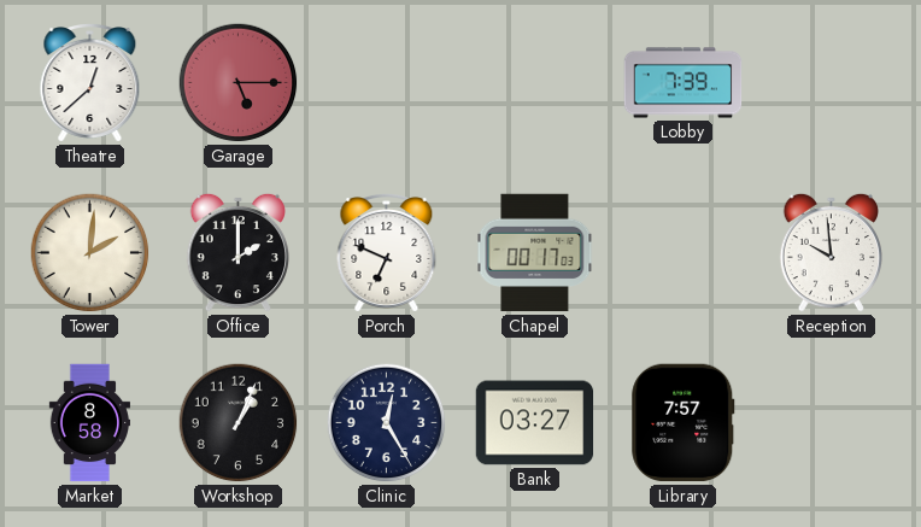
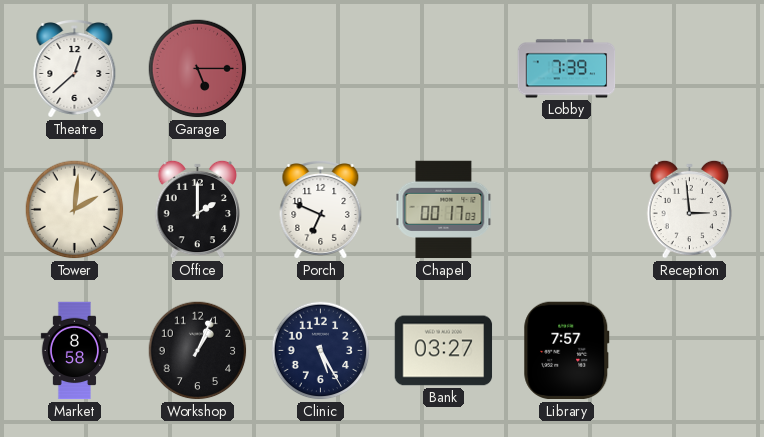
Reception: 9:59 -> 2:59
Clinic: 12:25 -> 5:25
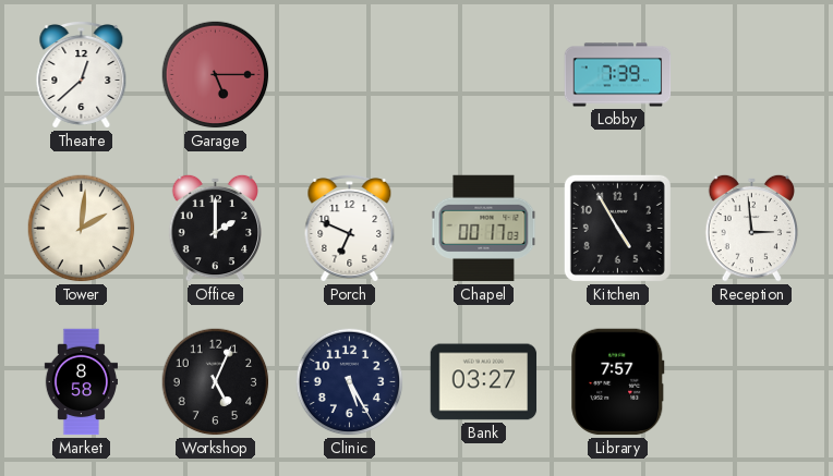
Kitchen: none -> 4:55
Workshop: 1:04 -> 5:04
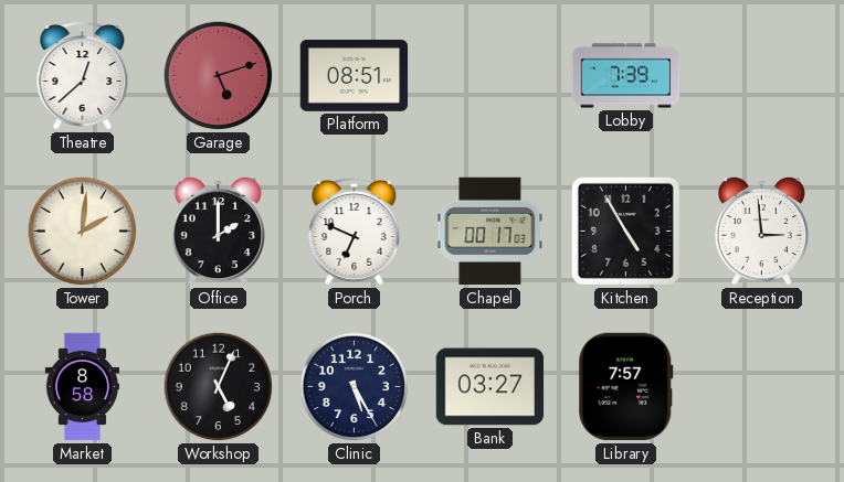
Garage: 5:15 -> 5:12
Platform: none -> 08:51
